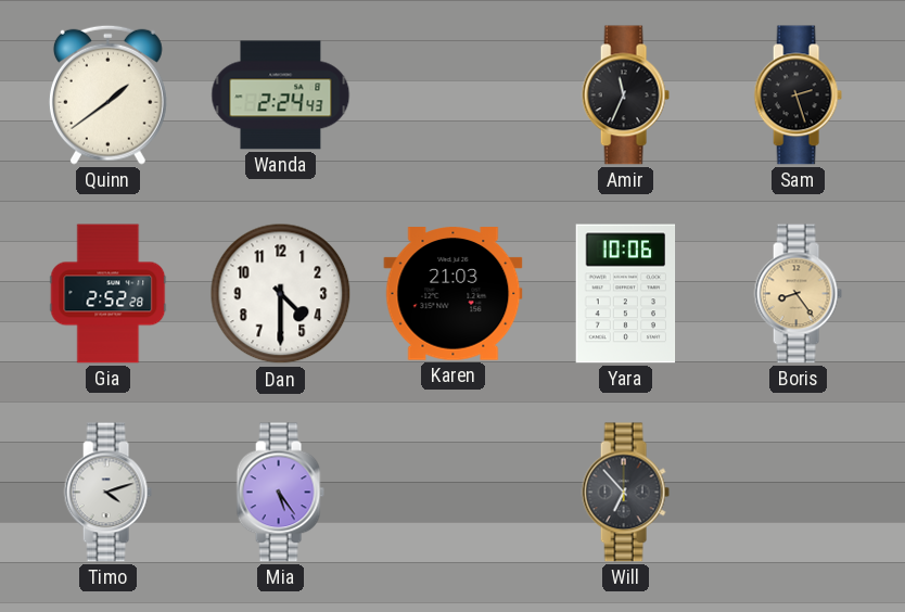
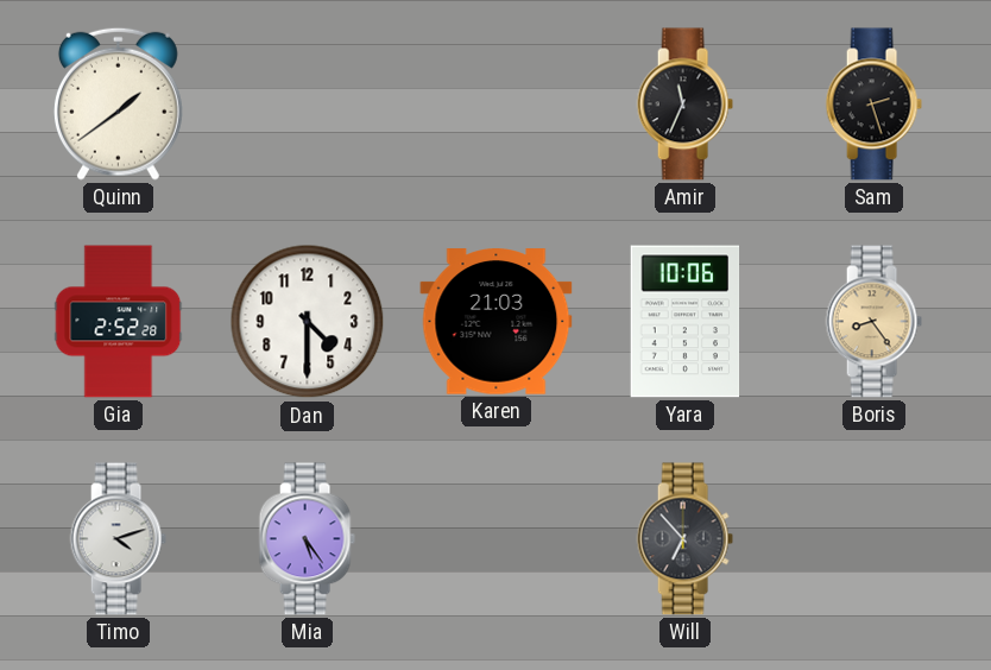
Wanda: 2:24 -> none
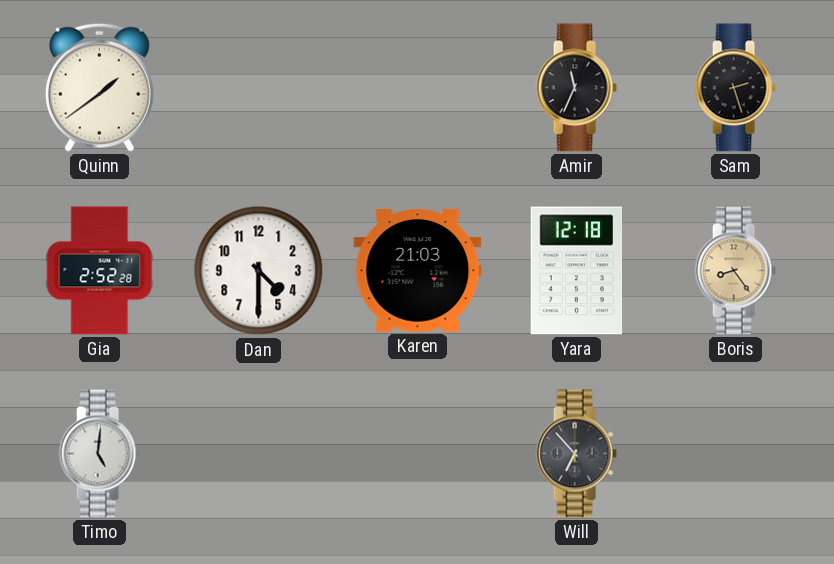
Yara: 10:06 -> 12:18
Timo: 4:12 -> 5:01
Mia: 5:24 -> none
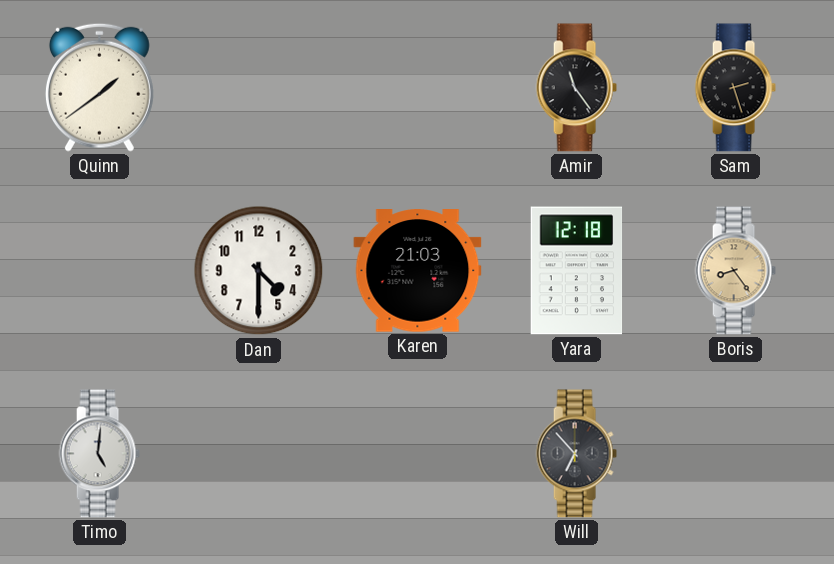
Amir: 11:34 -> 11:24
Gia: 2:52 -> none
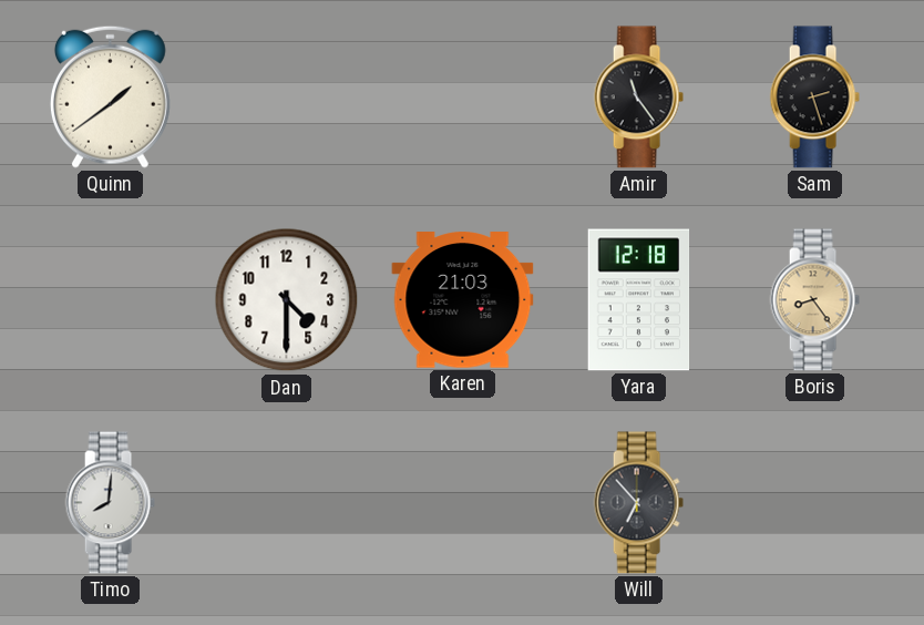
Timo: 5:01 -> 8:01
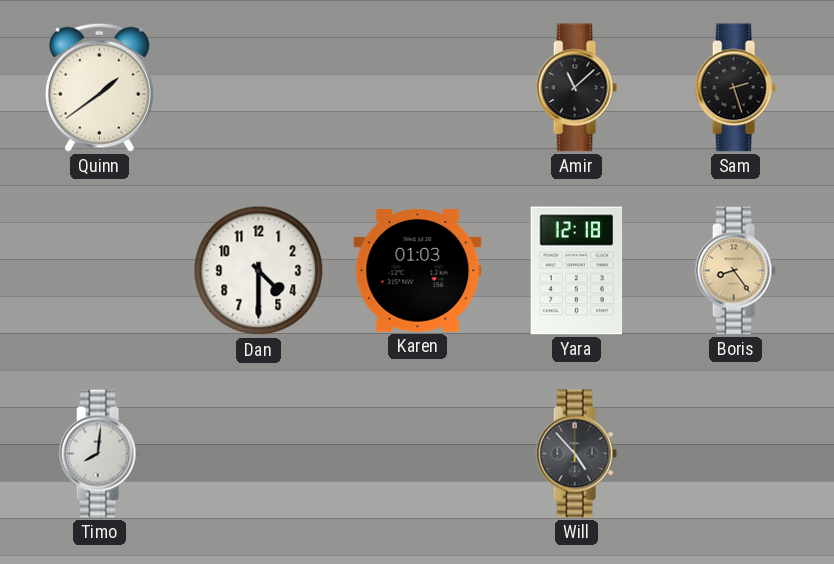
Amir: 11:24 -> 11:08
Karen: 21:03 -> 01:03
Will: 6:53 -> 4:53
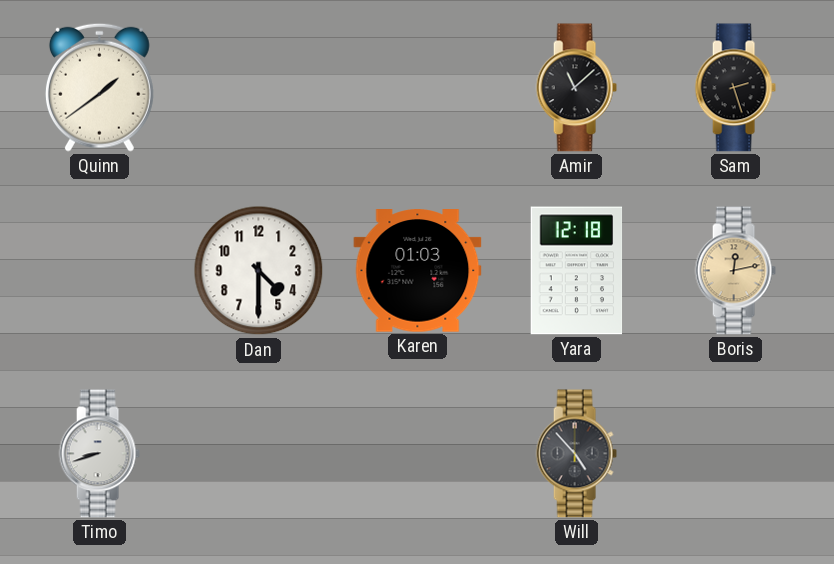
Boris: 8:24 -> 12:13
Timo: 8:01 -> 8:42
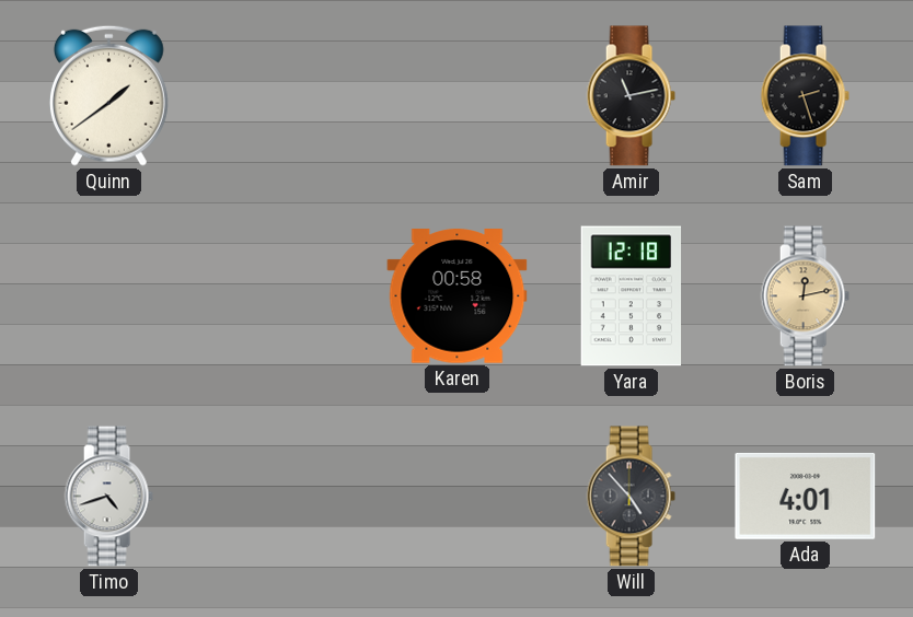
Amir: 11:08 -> 11:13
Dan: 4:30 -> none
Karen: 01:03 -> 00:58
Timo: 8:42 -> 4:42
Ada: none -> 4:01
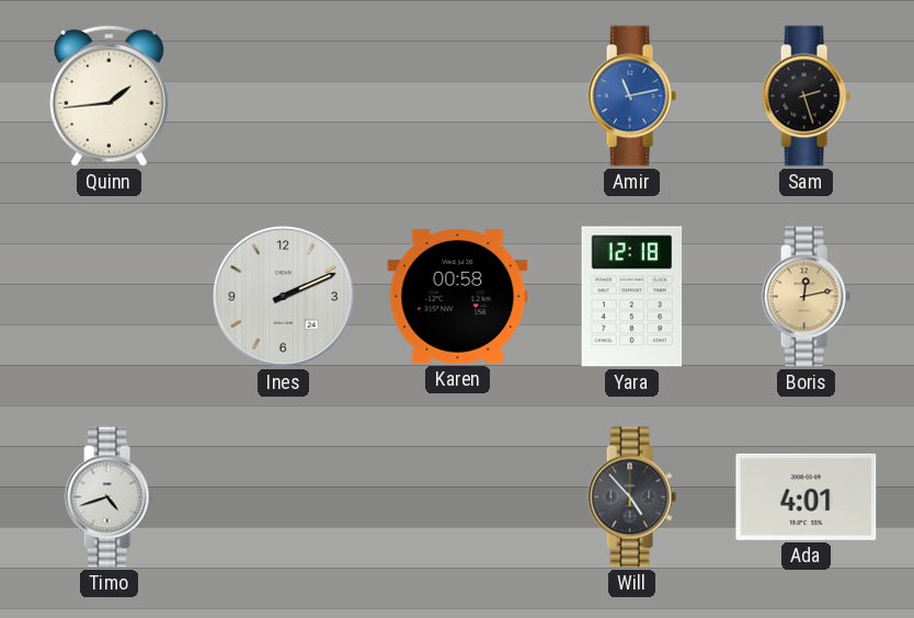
Quinn: 1:39 -> 1:44
Amir dial: black -> blue
Ines: none -> 2:11
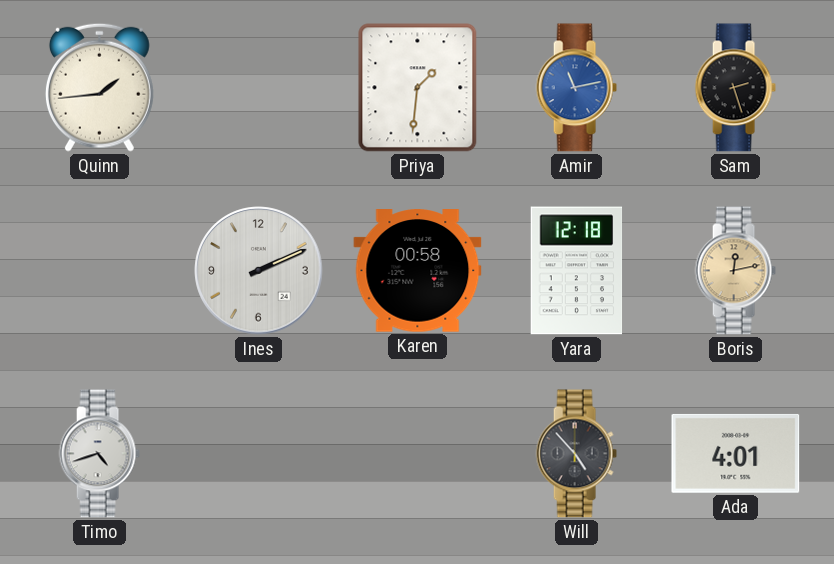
Priya: none -> 1:31
